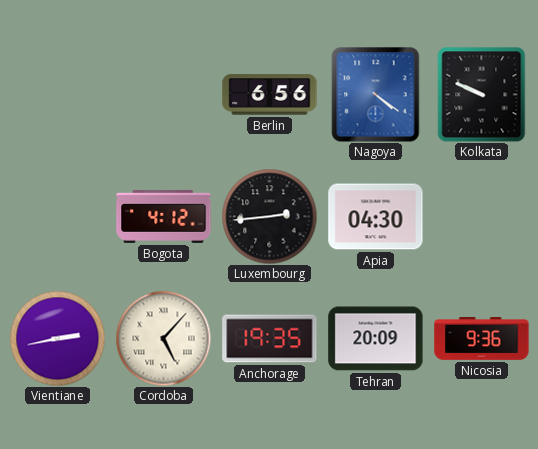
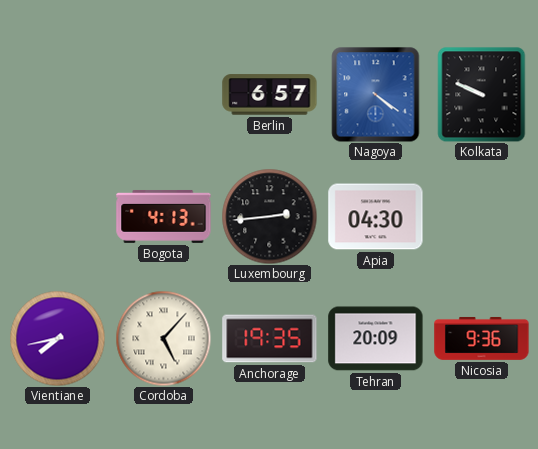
Berlin: 6:56 -> 6:57
Bogota: 4:12 -> 4:13
Vientiane: 2:43 -> 7:43
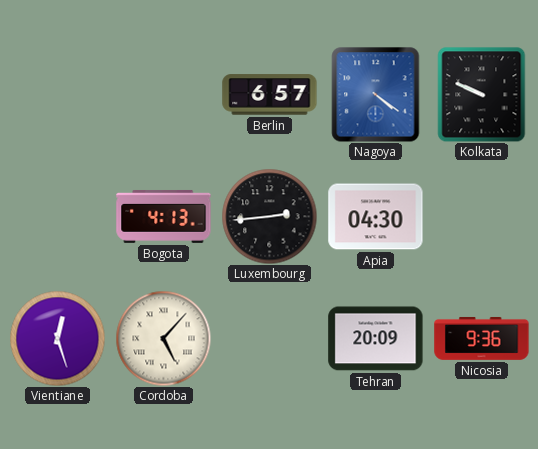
Vientiane: 7:43 -> 12:27
Anchorage: 19:35 -> none
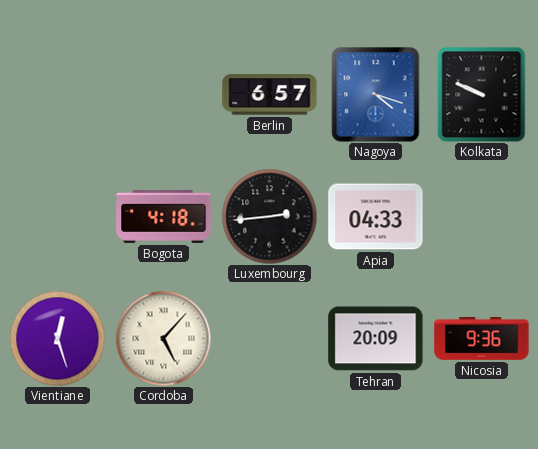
Nagoya: 4:21 -> 4:18
Bogota: 4:13 -> 4:18
Apia: 04:30 -> 04:33
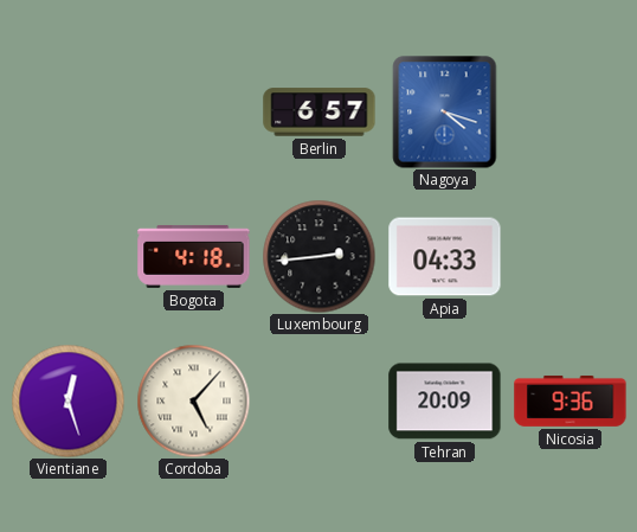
Kolkata: 9:49 -> none
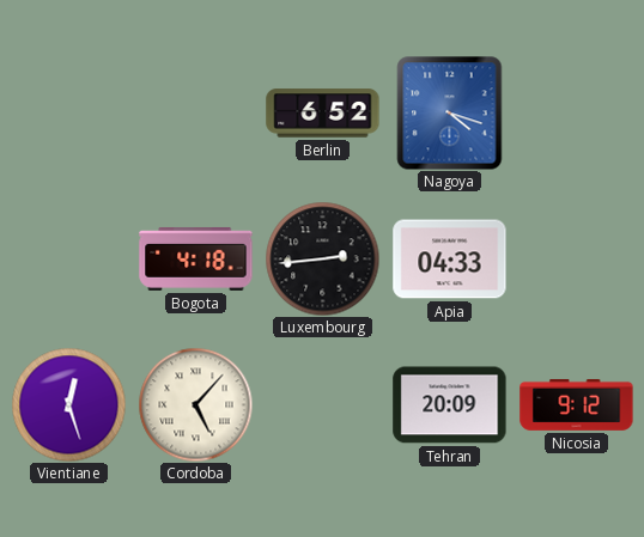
Berlin: 6:57 -> 6:52
Nicosia: 9:36 -> 9:12
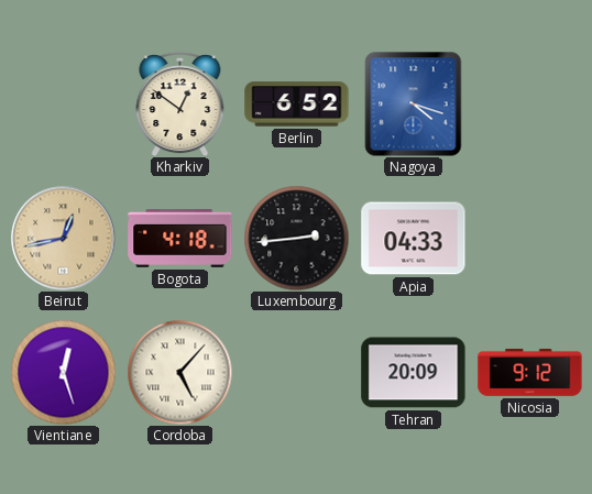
Kharkiv: none -> 12:51
Beirut: none -> 12:43
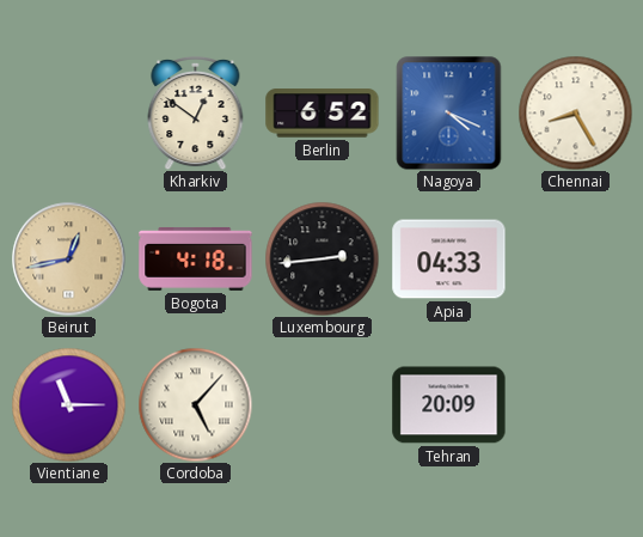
Nagoya: 4:18 -> 4:19
Chennai: none -> 8:25
Vientiane: 12:27 -> 11:15
Nicosia: 9:12 -> none
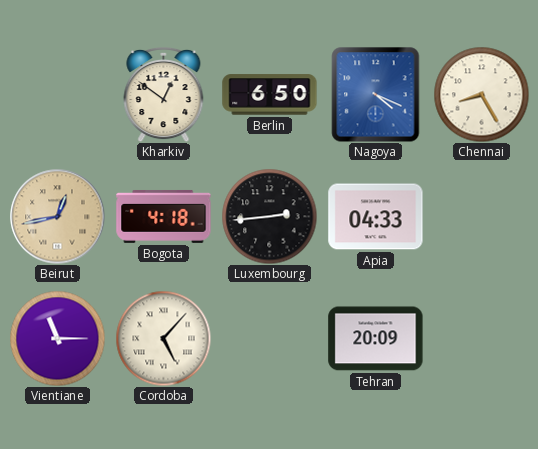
Berlin: 6:52 -> 6:50
